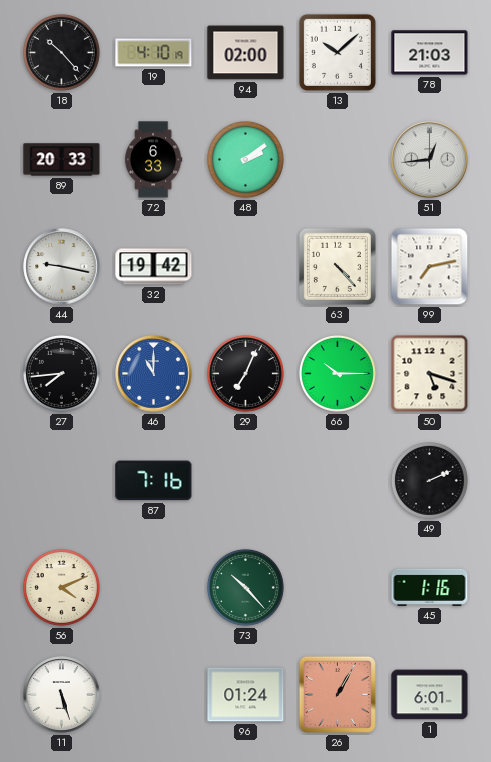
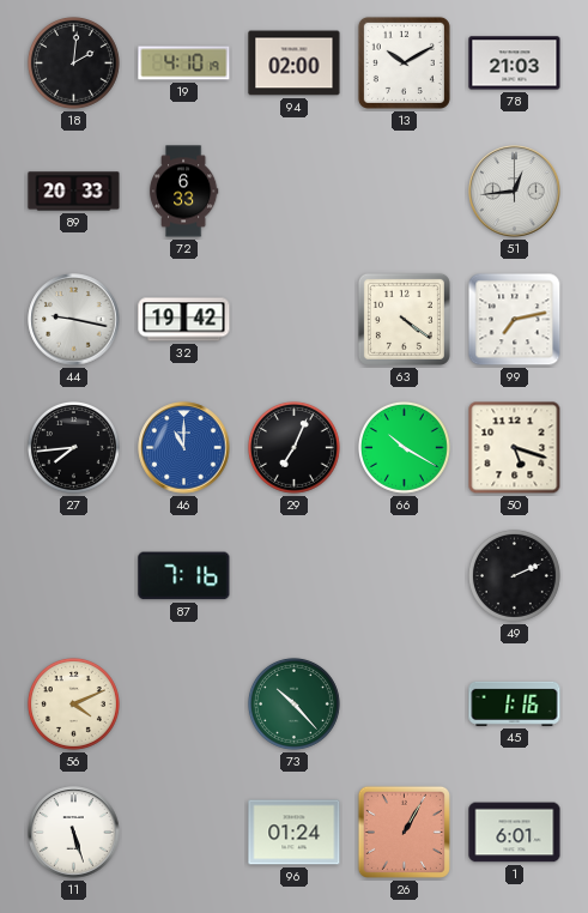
18: 10:23 -> 2:01
13: 10:08 -> 10:10
48: 2:09 -> none
63: 4:23 -> 4:21
66: 10:15 -> 10:20
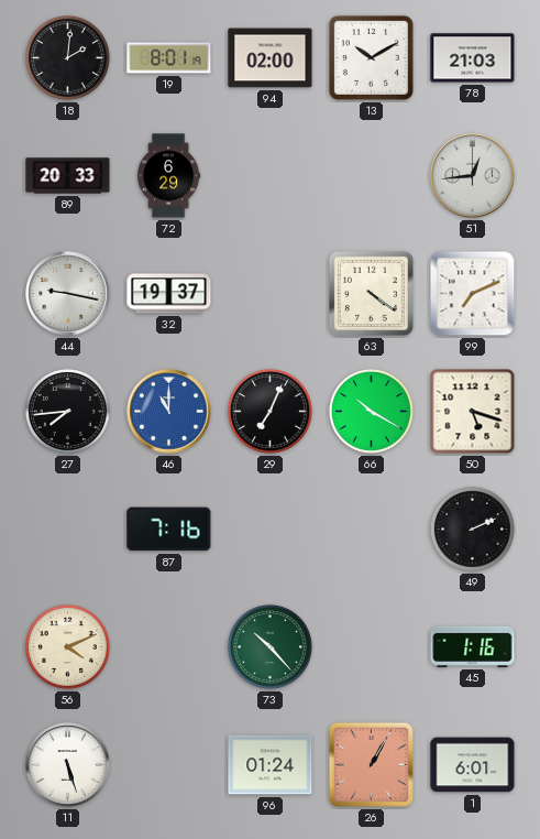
19: 4:10 -> 8:01
72: 6:33 -> 6:29
32: 19:42 -> 19:37
99: 7:13 -> 7:11
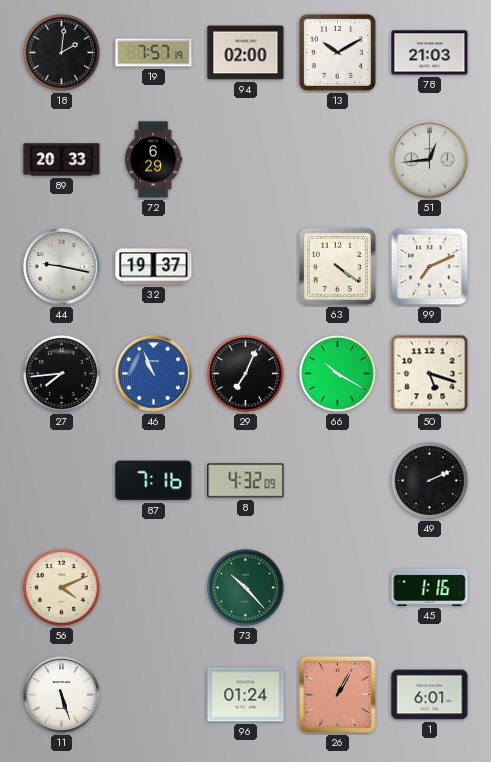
19: 8:01 -> 7:57
46: 11:00 -> 10:56
8: none -> 4:32
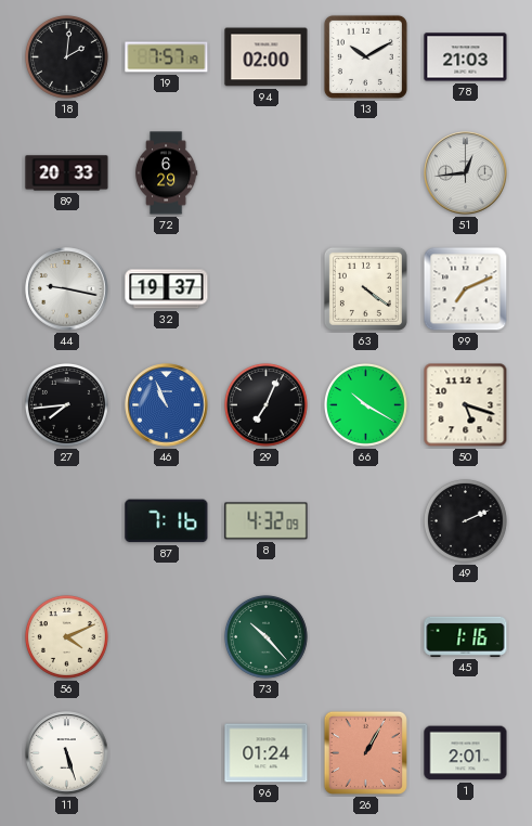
1: 6:01 -> 2:01
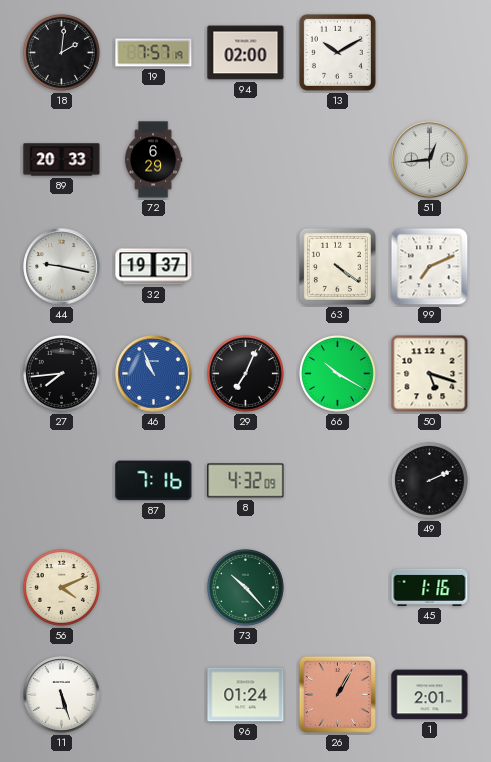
78: 21:03 -> none
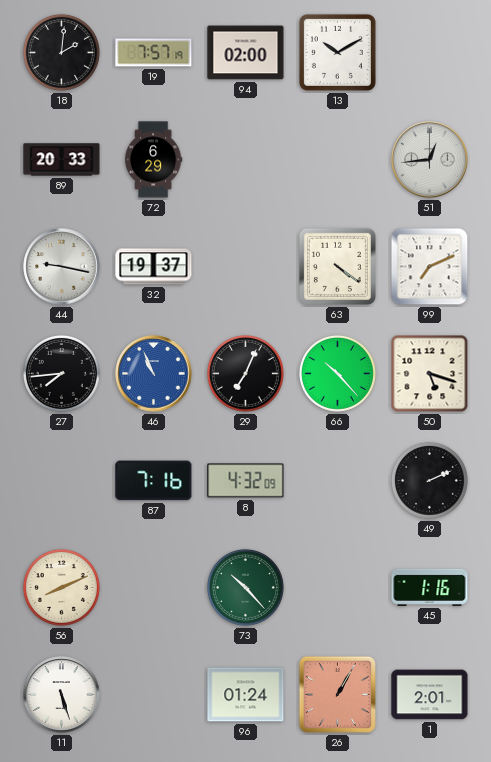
66: 10:20 -> 10:23
56: 4:11 -> 8:11
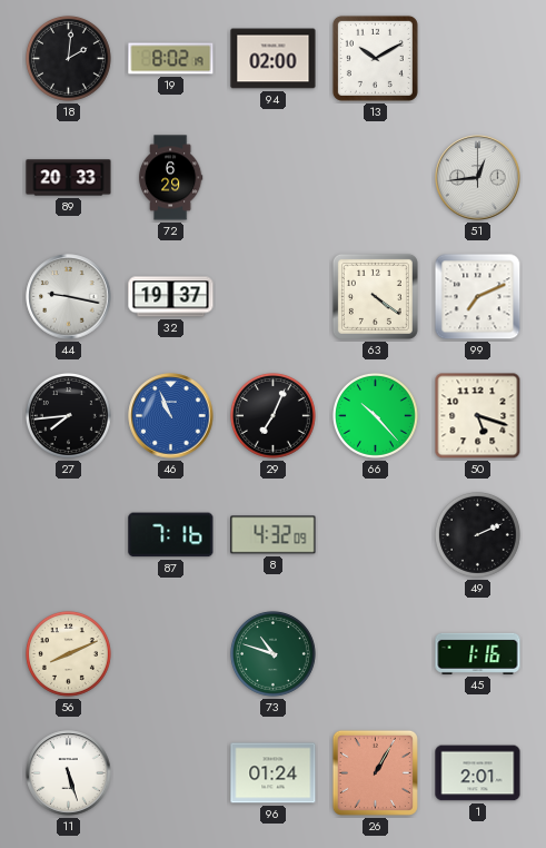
19: 7:57 -> 8:02
73: 10:23 -> 10:48
